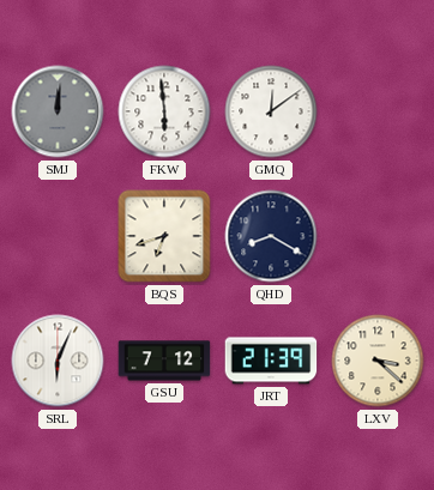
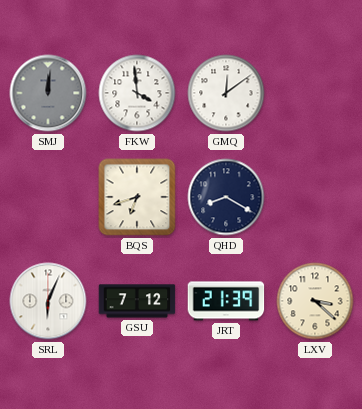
FKW: 5:59 -> 3:59
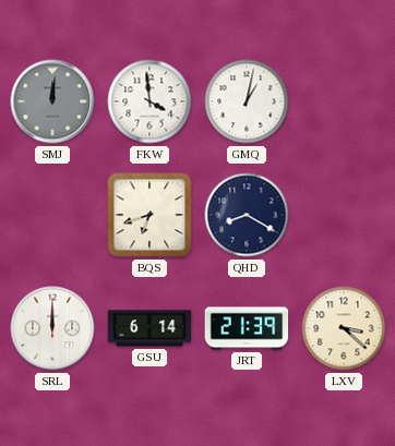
GMQ: 12:09 -> 1:02
SRL: 6:04 -> 12:00
GSU: 7:12 -> 6:14
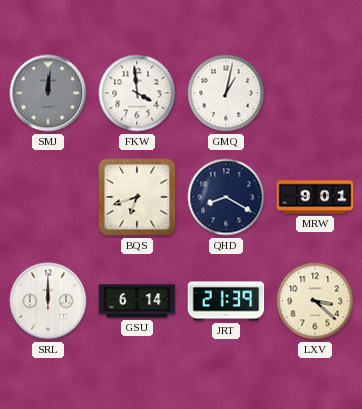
MRW: none -> 9:01
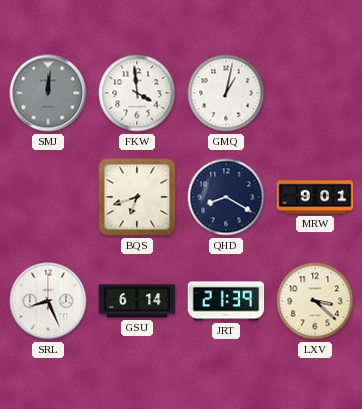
SRL: 12:00 -> 8:26
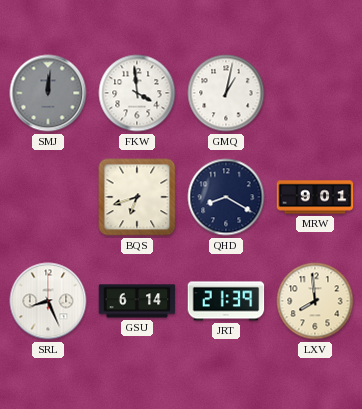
LXV: 3:22 -> 7:59
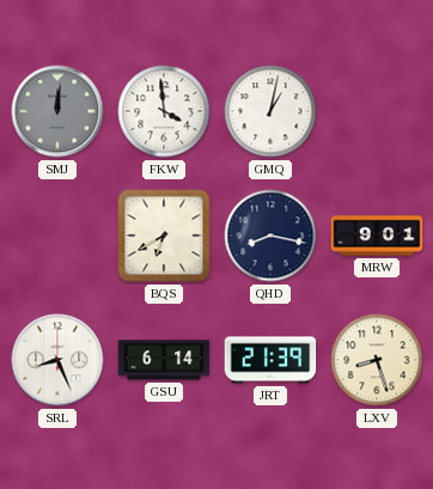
BQS: 6:42 -> 6:40
QHD: 8:20 -> 8:17
LXV: 7:59 -> 8:27
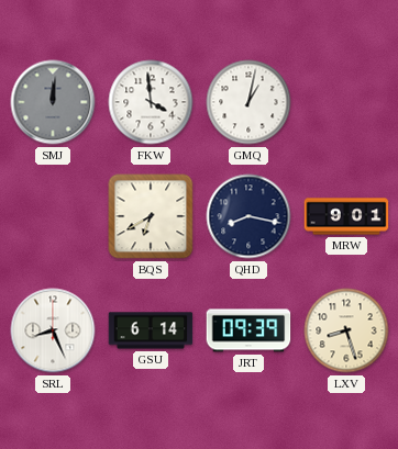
JRT: 21:39 -> 09:39
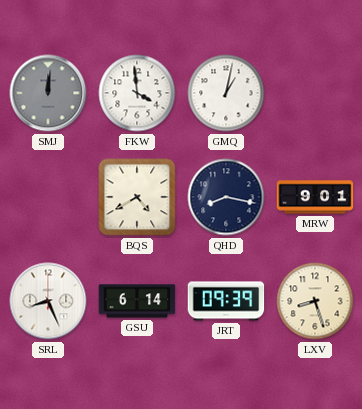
BQS: 6:40 -> 4:40
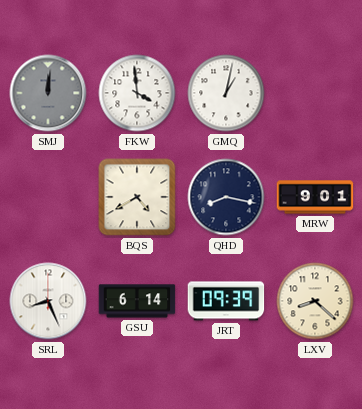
LXV: 8:27 -> 8:22
